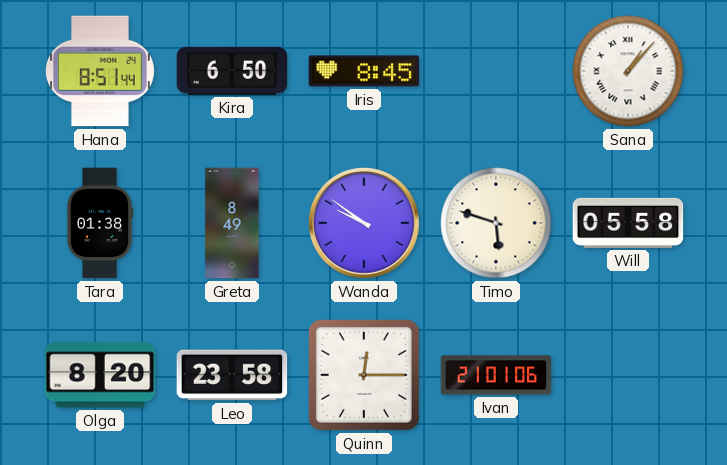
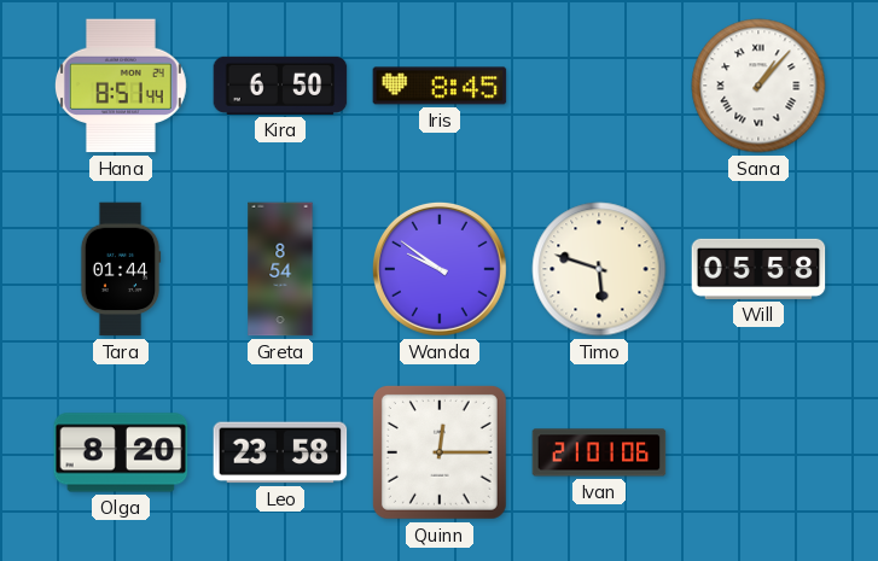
Tara: 01:38 -> 01:44
Greta: 8:49 -> 8:54
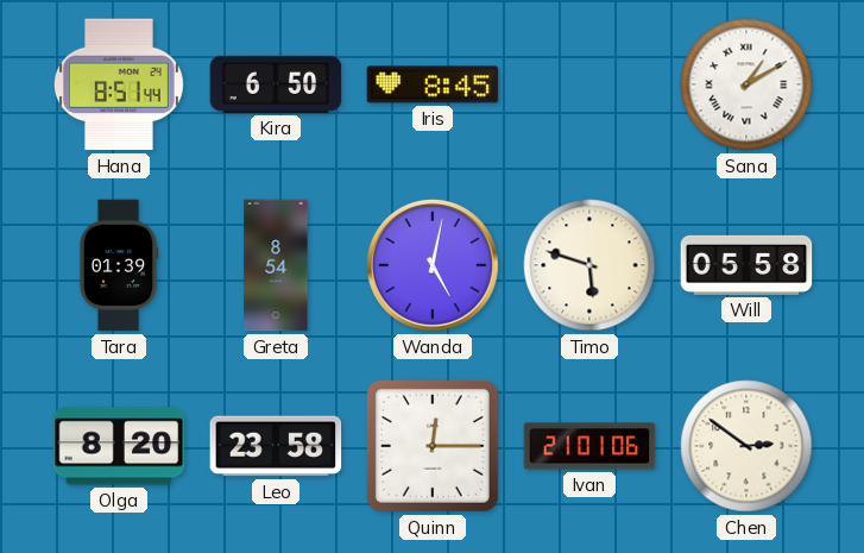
Sana: 1:07 -> 1:10
Tara: 01:44 -> 01:39
Wanda: 9:51 -> 5:02
Chen: none -> 2:51
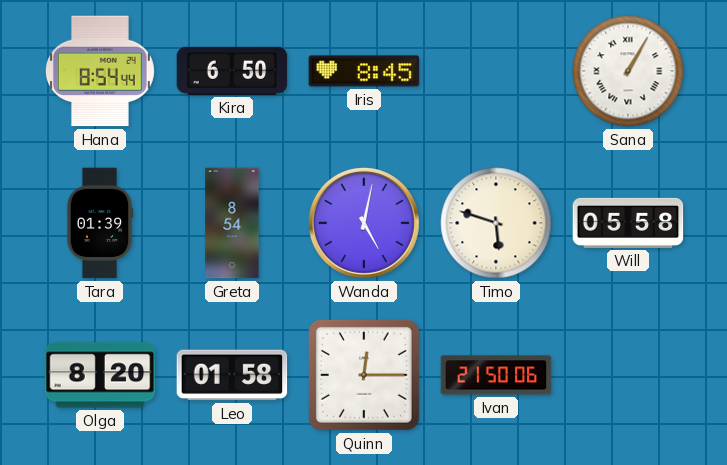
Hana: 8:51 -> 8:54
Sana: 1:10 -> 1:05
Leo: 23:58 -> 01:58
Ivan: 21:01 -> 21:50
Chen: 2:51 -> none
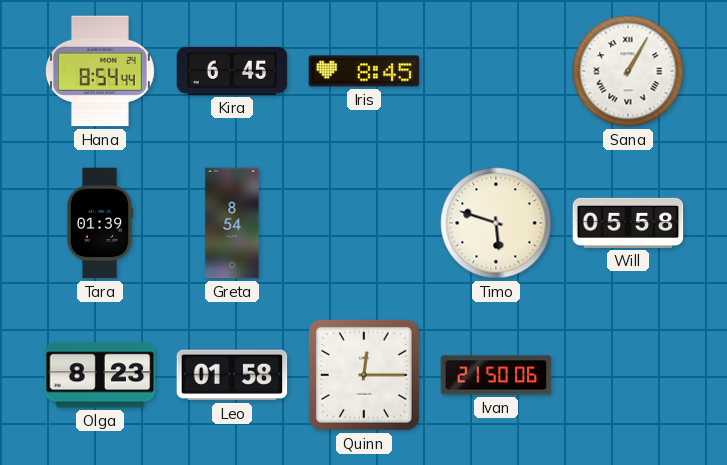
Kira: 6:50 -> 6:45
Wanda: 5:02 -> none
Olga: 8:20 -> 8:23
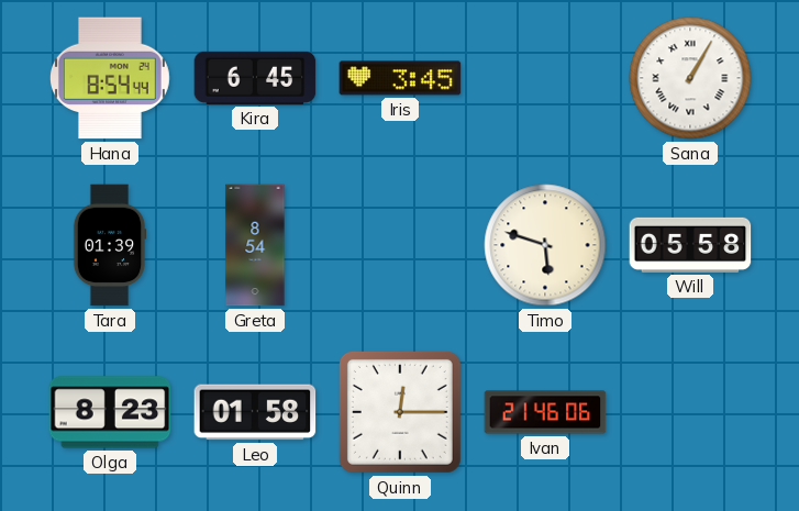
Iris: 8:45 -> 3:45
Ivan: 21:50 -> 21:46
